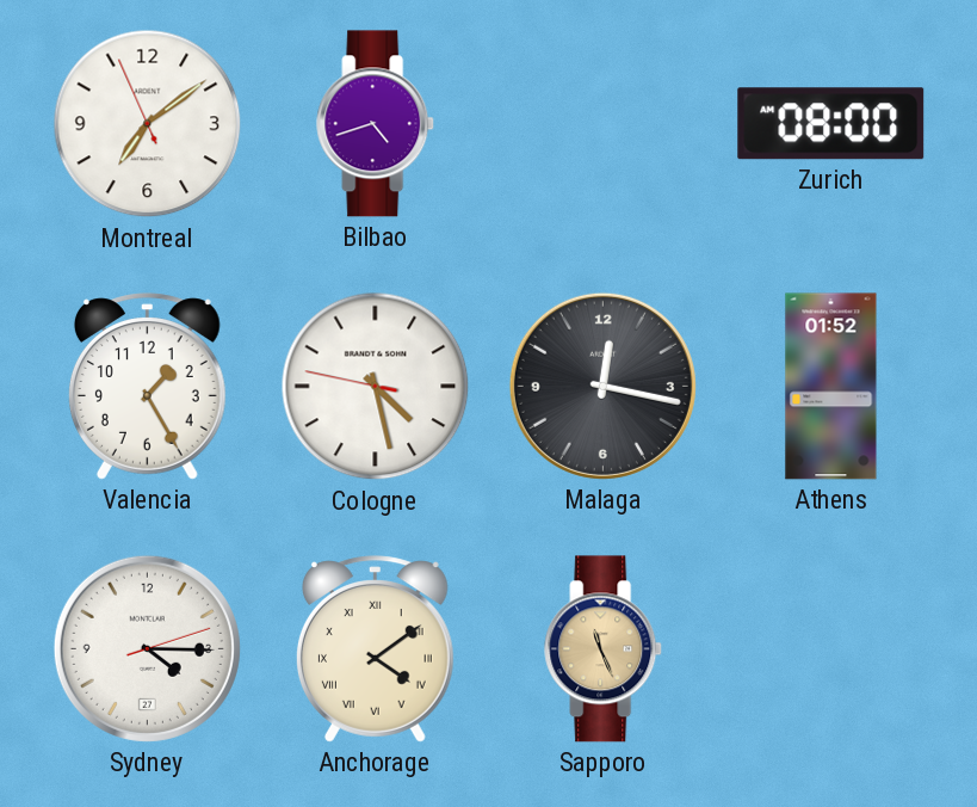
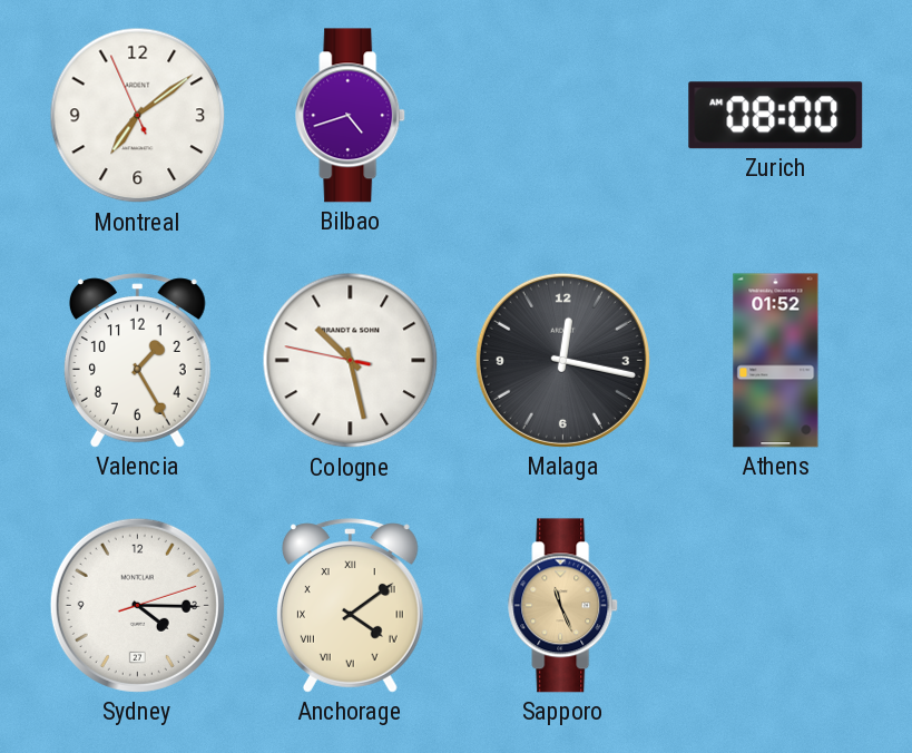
Cologne: 4:27 -> 10:27
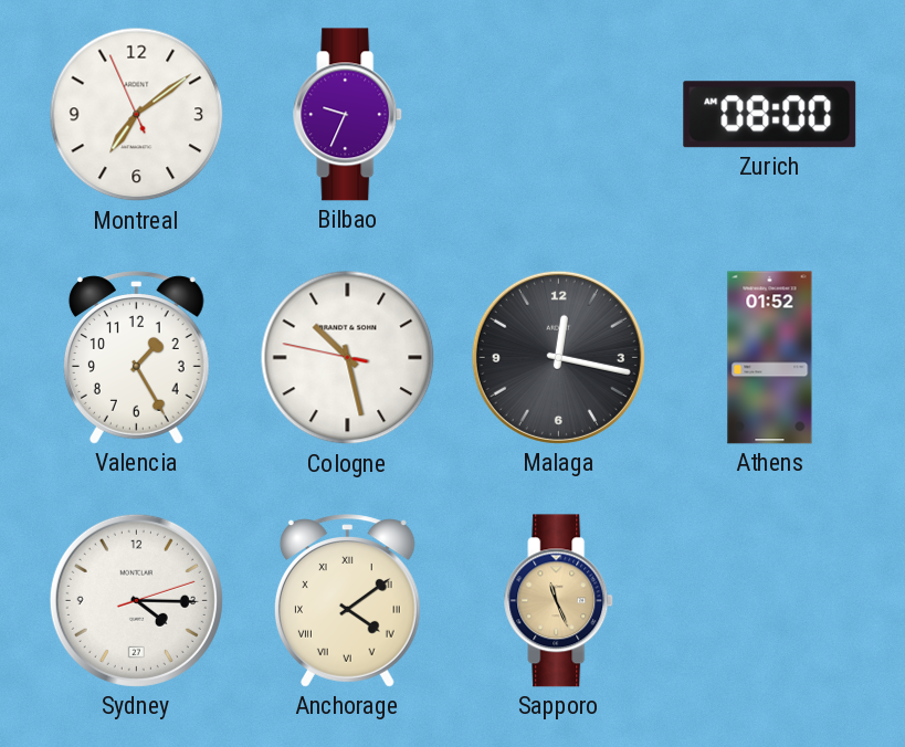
Bilbao: 4:42 -> 9:34
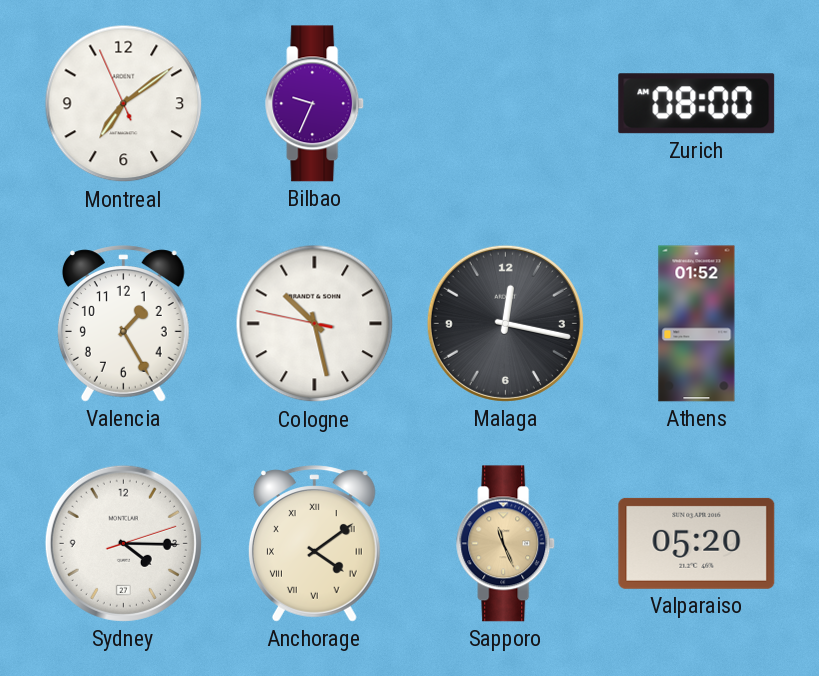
Valparaiso: none -> 05:20
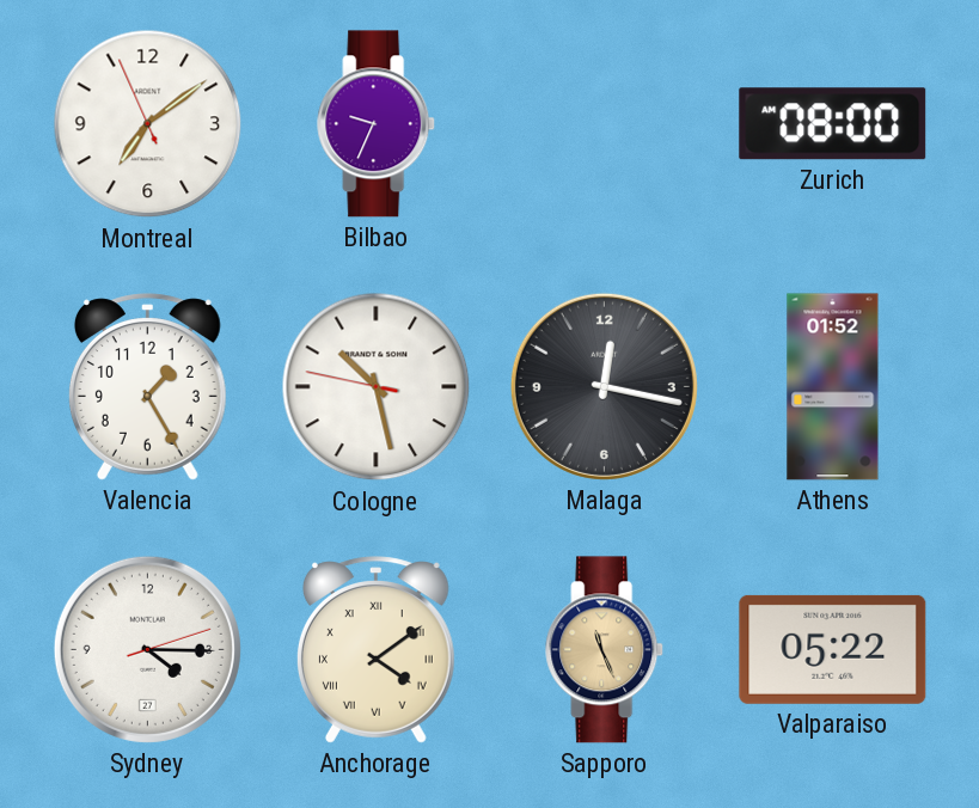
Valparaiso: 05:20 -> 05:22
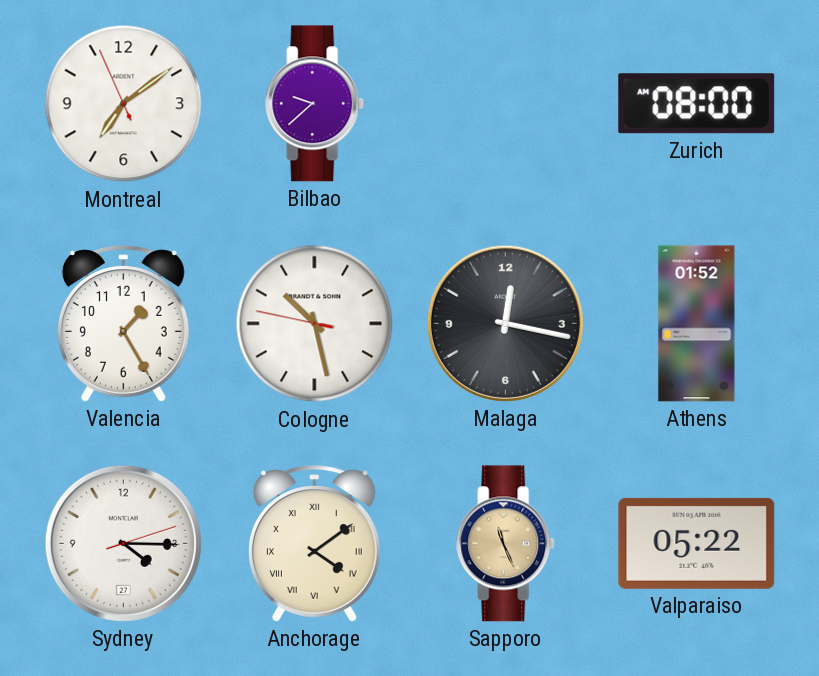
Bilbao: 9:34 -> 9:38
